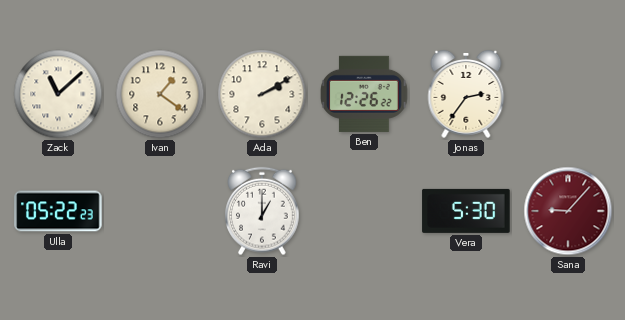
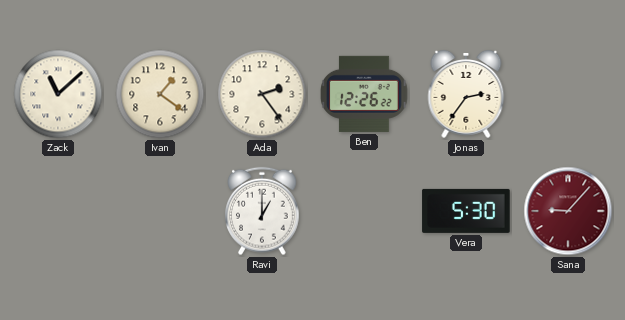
Ada: 2:10 -> 2:24
Ulla: 05:22 -> none
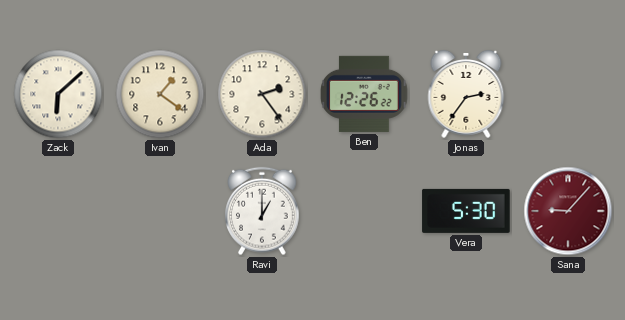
Zack: 11:08 -> 6:08
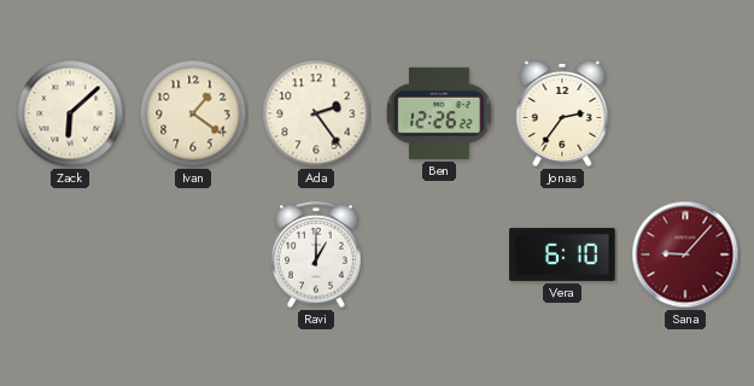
Vera: 5:30 -> 6:10
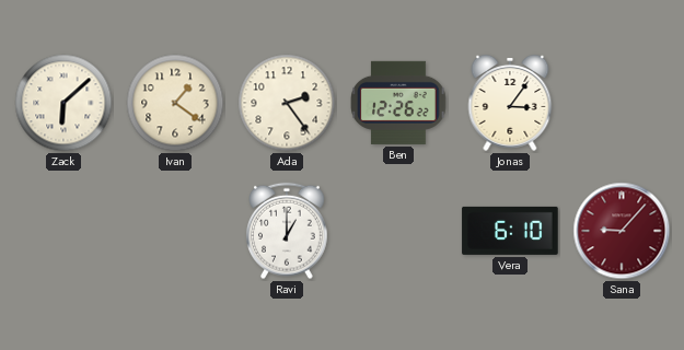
Jonas: 2:36 -> 3:06
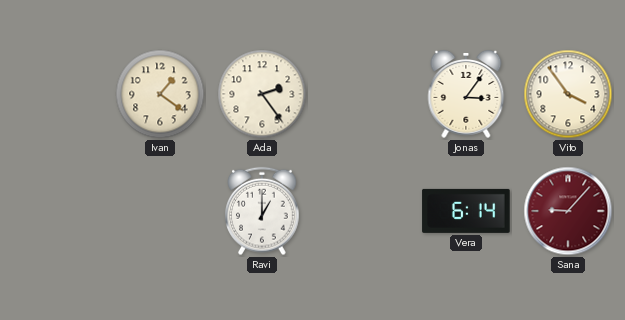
Zack: 6:08 -> none
Ben: 12:26 -> none
Vito: none -> 3:54
Vera: 6:10 -> 6:14
